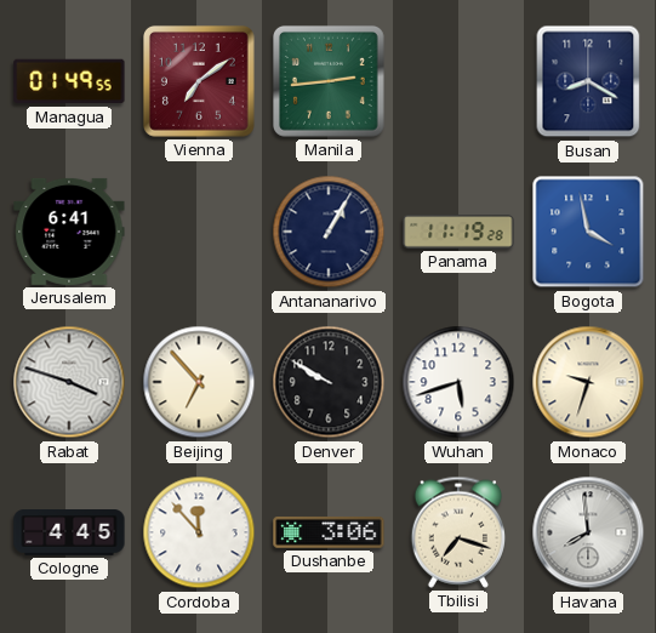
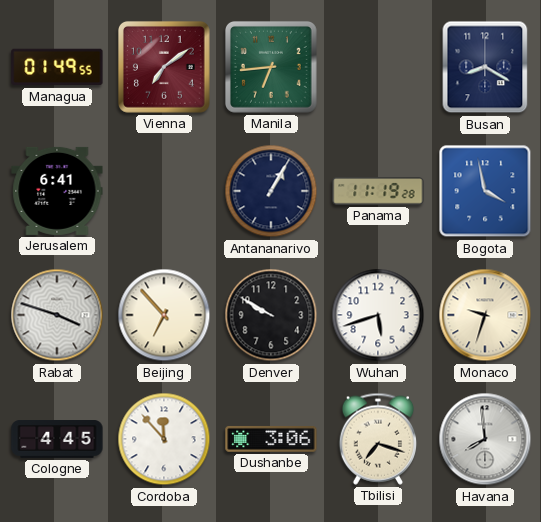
Manila: 2:44 -> 6:44
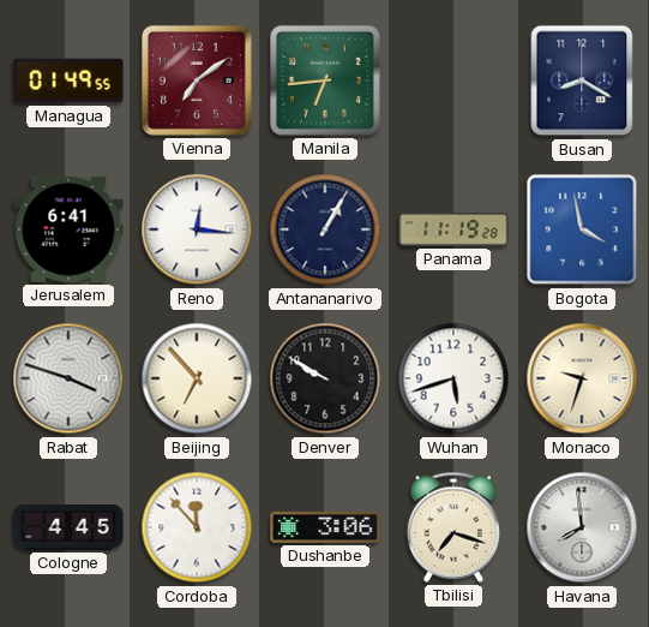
Reno: none -> 12:16
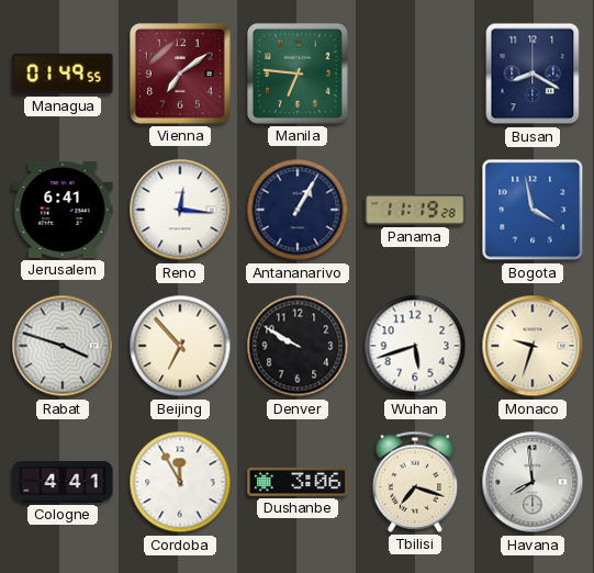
Manila: 6:44 -> 6:46
Cologne: 4:45 -> 4:41
Cordoba: 11:53 -> 11:55
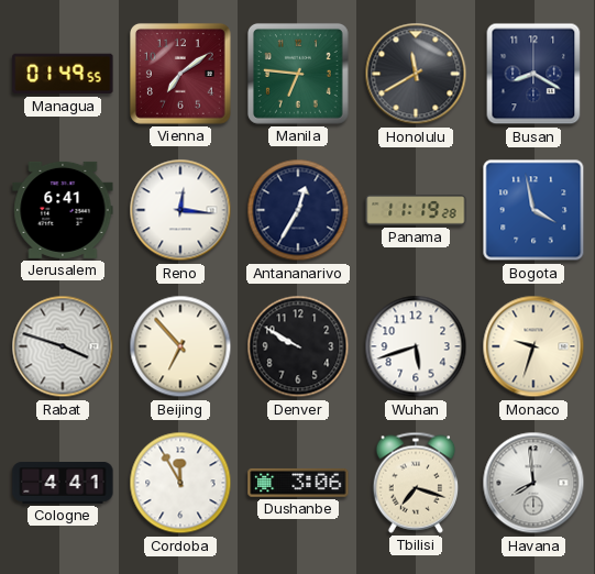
Honolulu: none -> 11:40
Antananarivo: 1:05 -> 12:35
